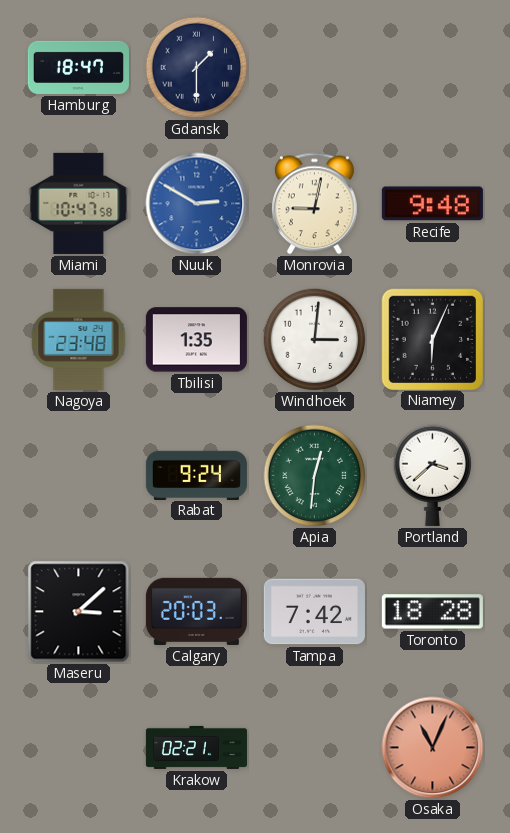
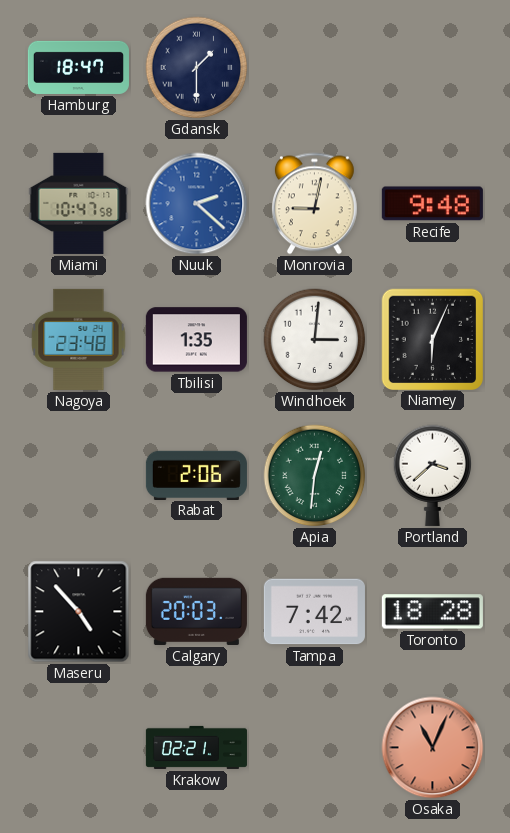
Nuuk: 2:50 -> 2:22
Rabat: 9:24 -> 2:06
Maseru: 3:08 -> 4:53
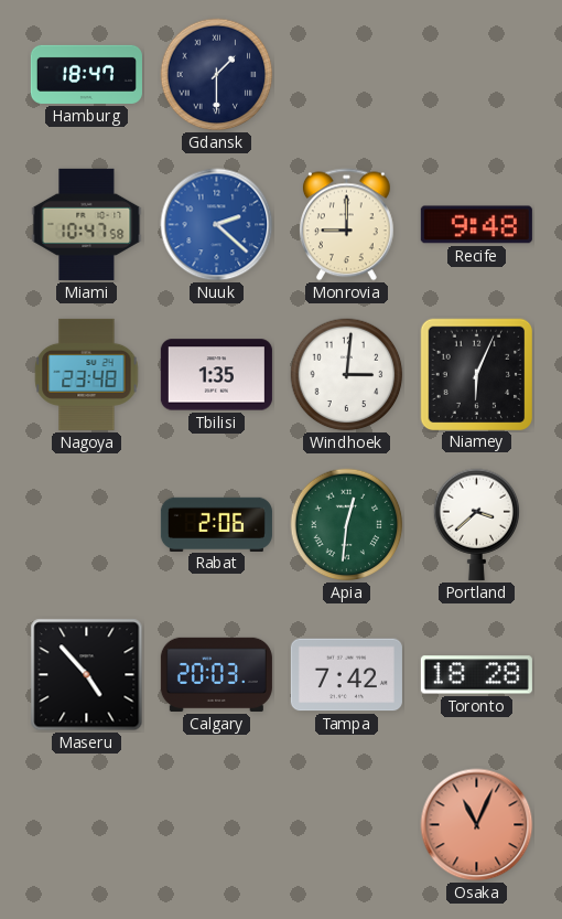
Monrovia: 9:02 -> 9:00
Krakow: 02:21 -> none
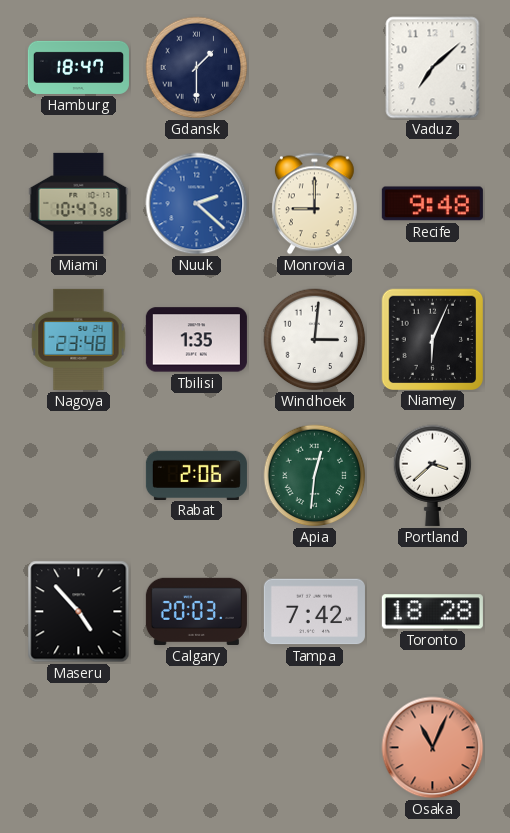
Vaduz: none -> 7:08
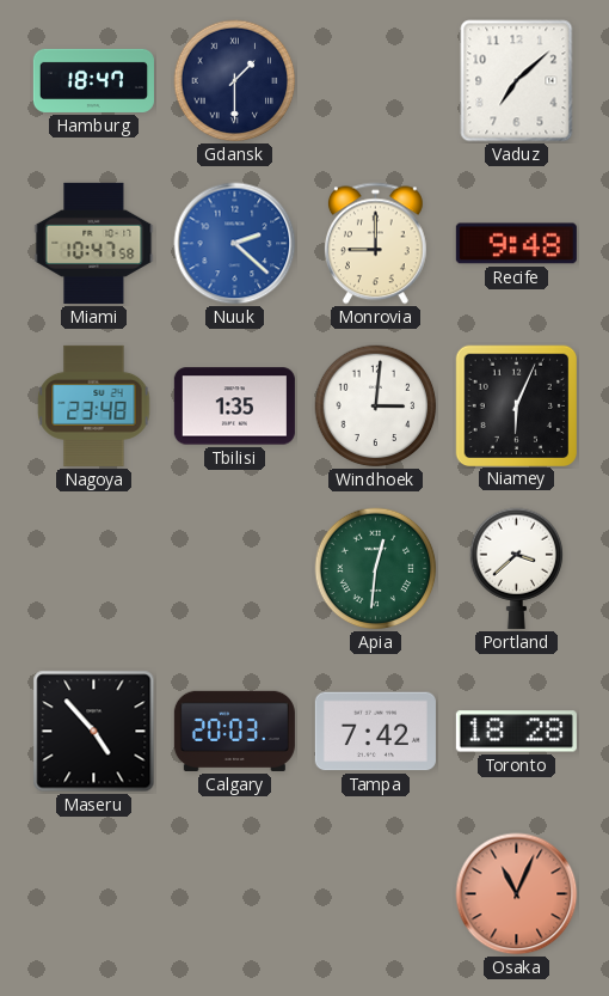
Rabat: 2:06 -> none
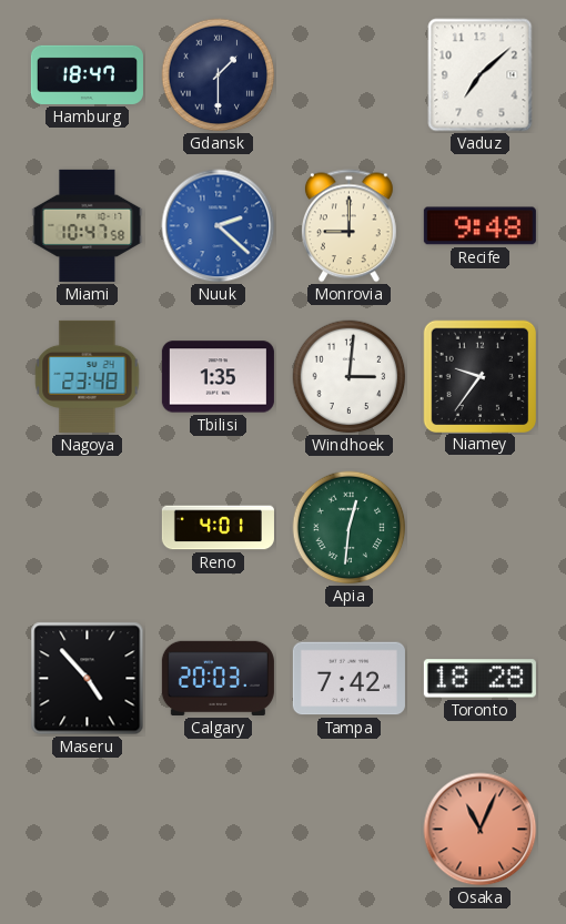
Niamey: 6:04 -> 9:36
Reno: none -> 4:01
Portland: 3:38 -> none
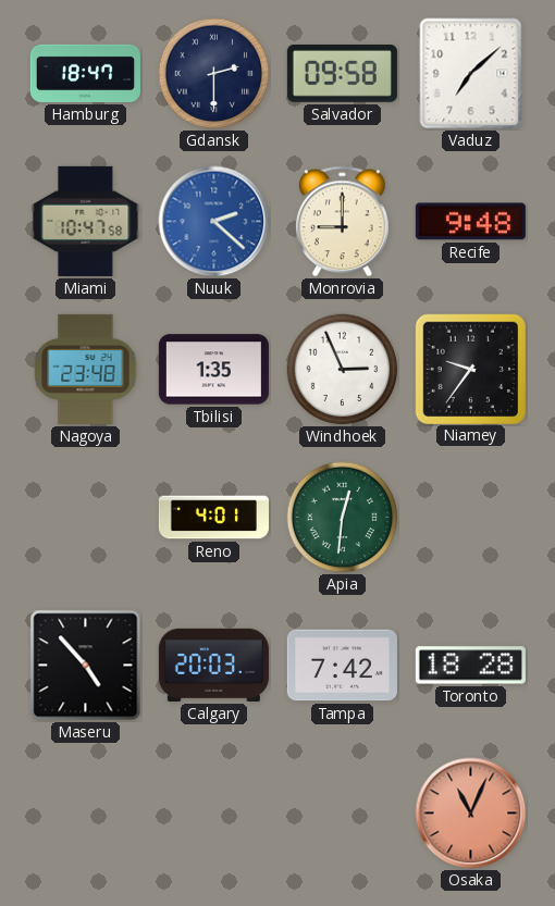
Gdansk: 1:30 -> 2:30
Salvador: none -> 09:58
Windhoek: 3:01 -> 2:56
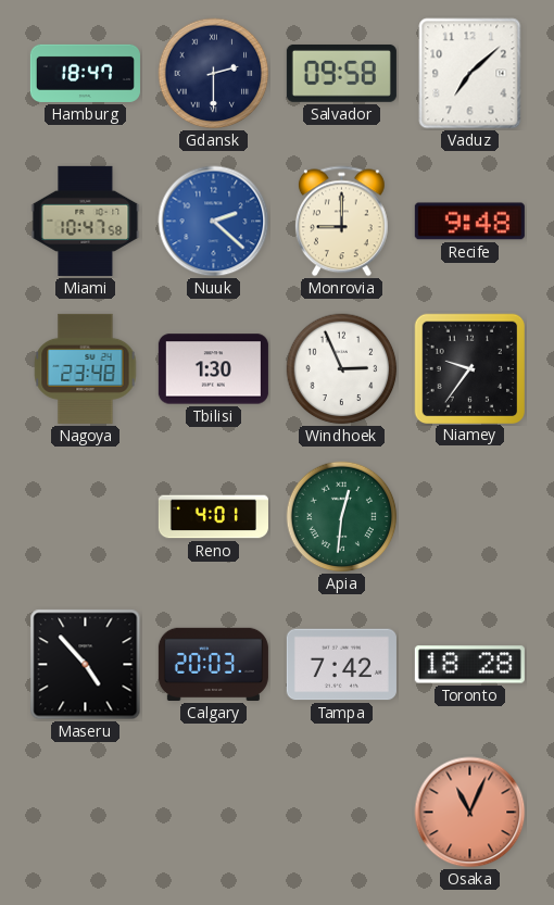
Tbilisi: 1:35 -> 1:30
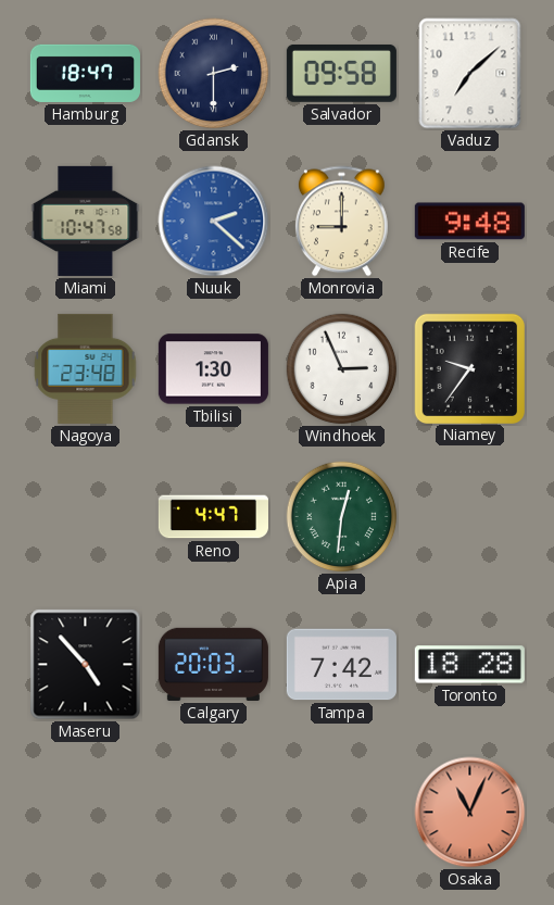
Reno: 4:01 -> 4:47
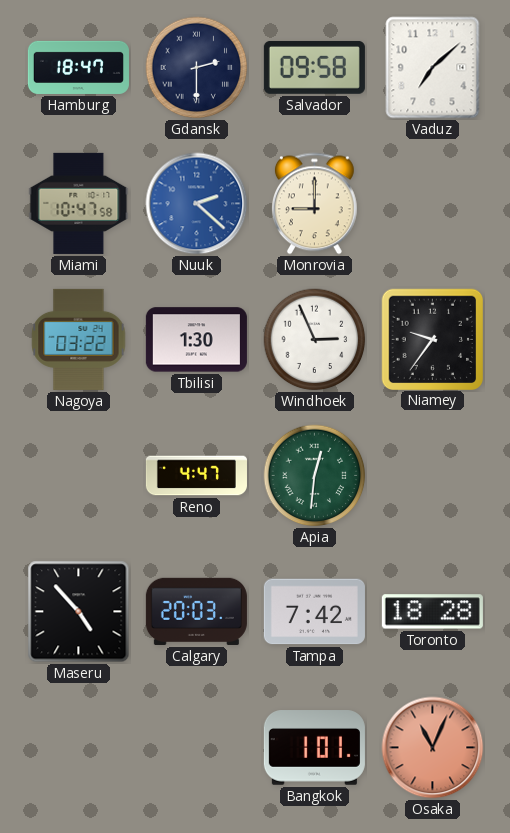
Recife: 9:48 -> none
Nagoya: 23:48 -> 03:22
Bangkok: none -> 1:01
